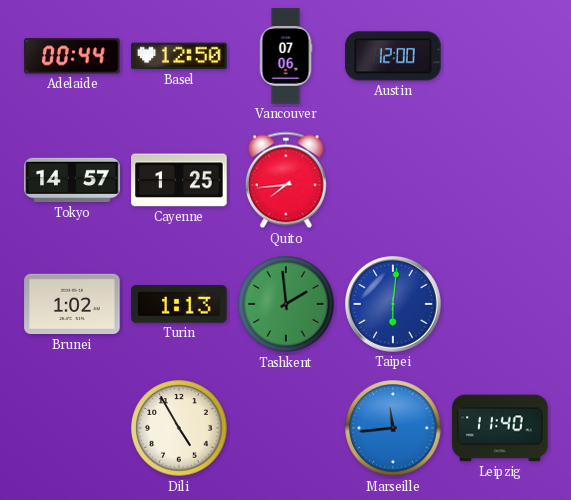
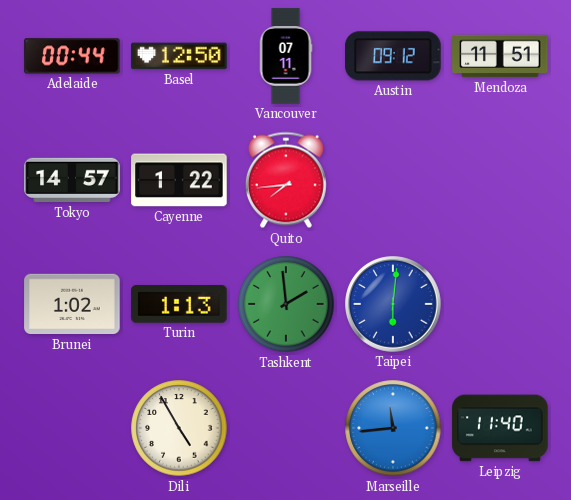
Vancouver: 07:06 -> 07:11
Austin: 12:00 -> 09:12
Mendoza: none -> 11:51
Cayenne: 1:25 -> 1:22
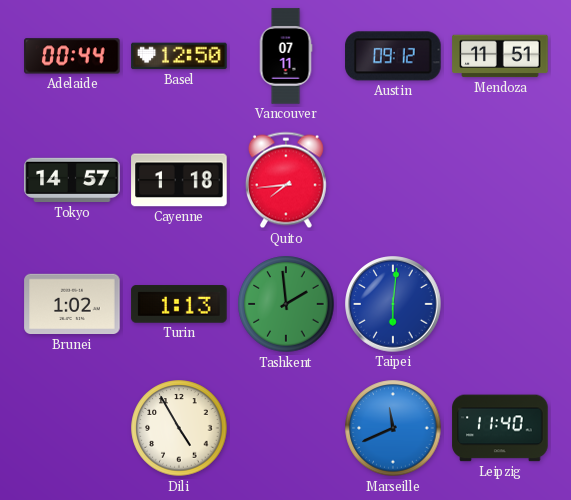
Cayenne: 1:22 -> 1:18
Marseille: 11:44 -> 11:41
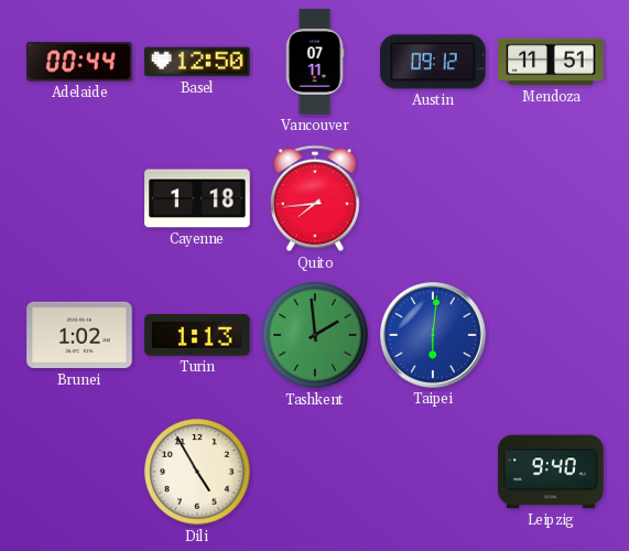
Tokyo: 14:57 -> none
Marseille: 11:41 -> none
Leipzig: 11:40 -> 9:40
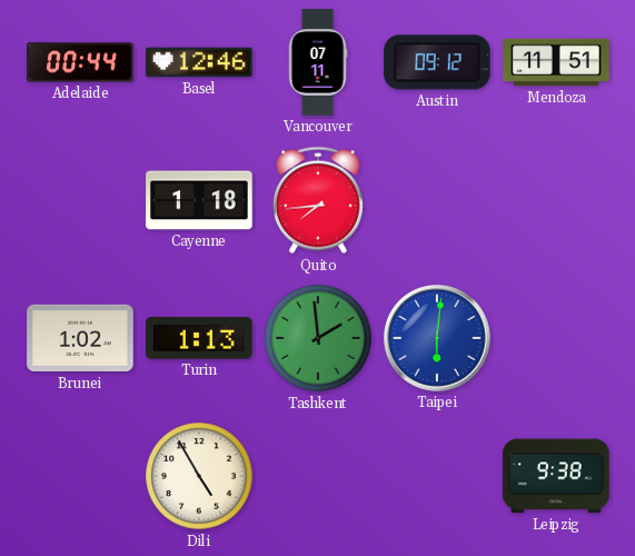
Basel: 12:50 -> 12:46
Leipzig: 9:40 -> 9:38
